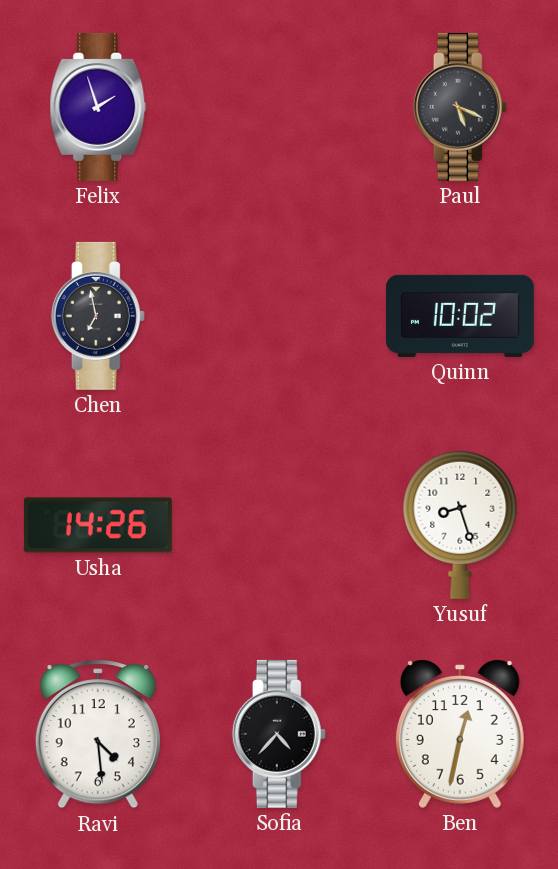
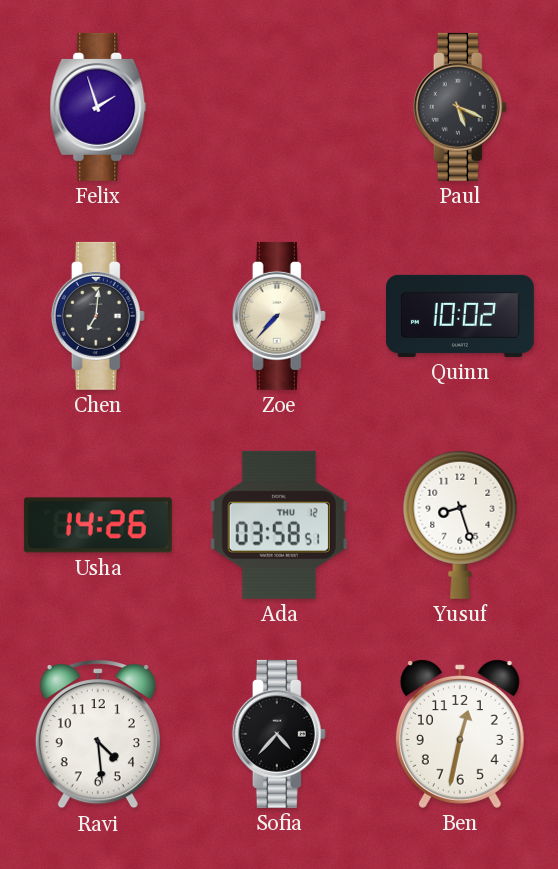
Chen: 6:58 -> 7:01
Zoe: none -> 7:37
Ada: none -> 03:58
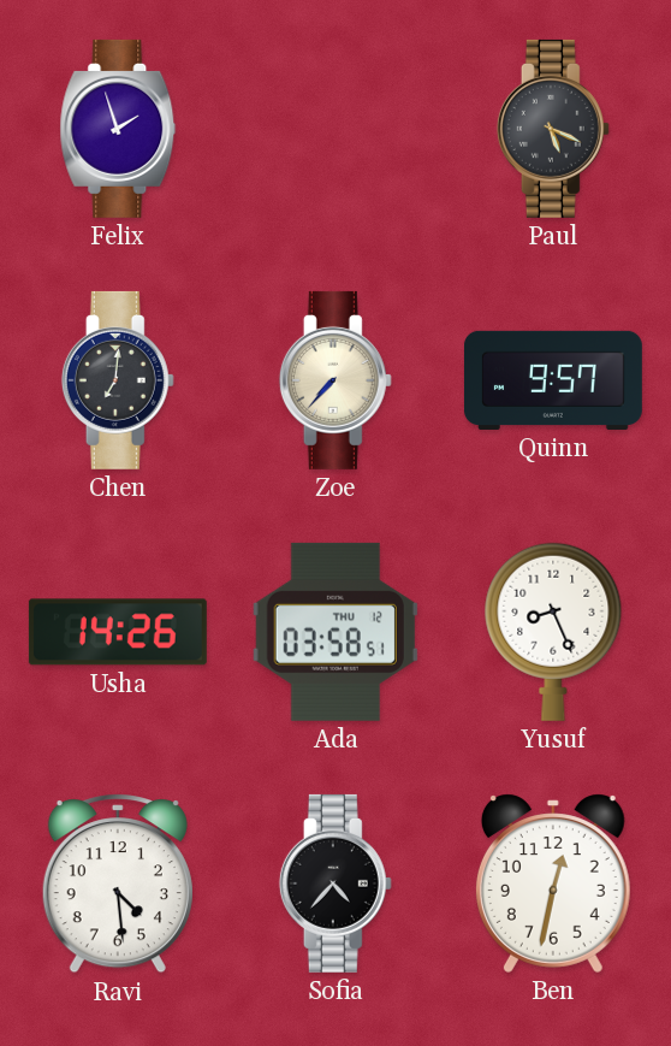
Quinn: 10:02 -> 9:57
Yusuf: 8:27 -> 8:26
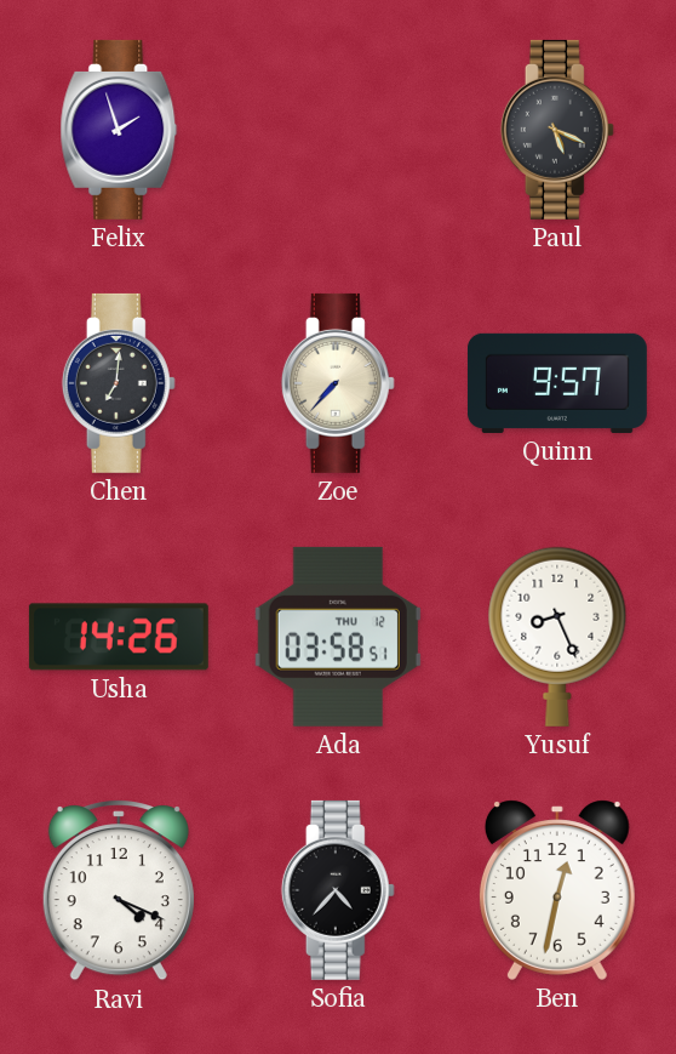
Ravi: 4:29 -> 4:19
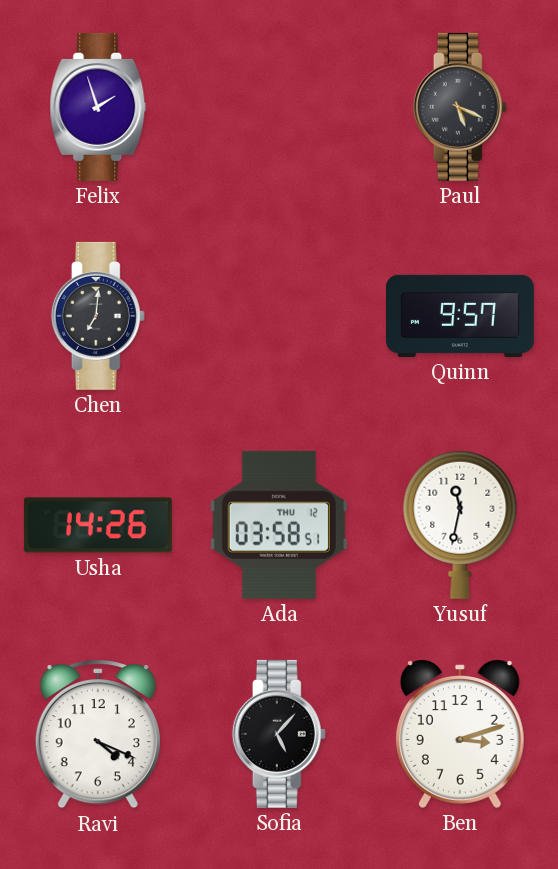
Zoe: 7:37 -> none
Yusuf: 8:26 -> 11:32
Sofia: 4:37 -> 5:07
Ben: 12:32 -> 3:12
